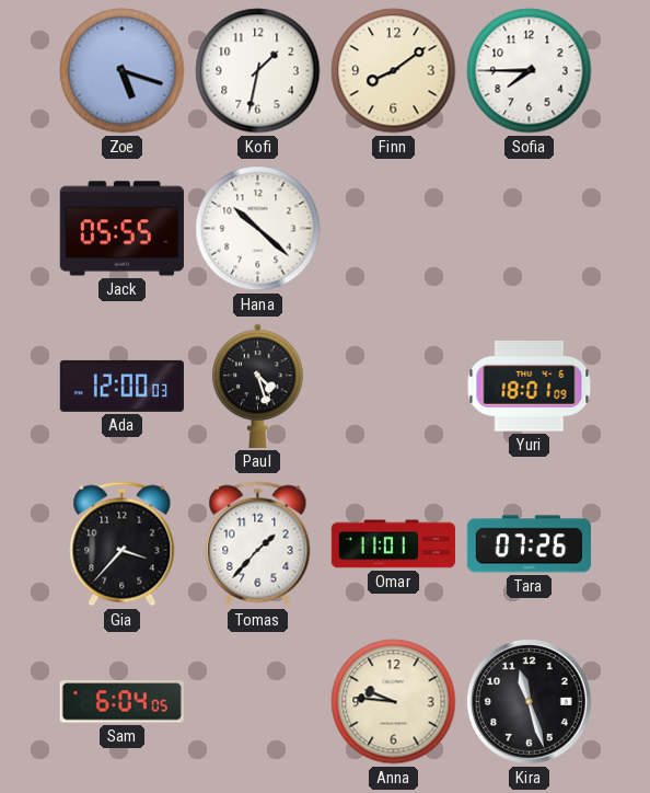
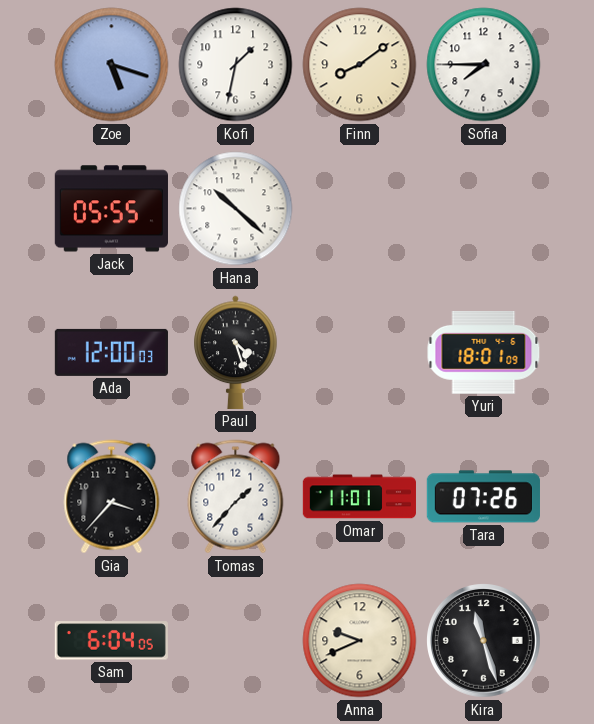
Anna: 9:46 -> 9:41
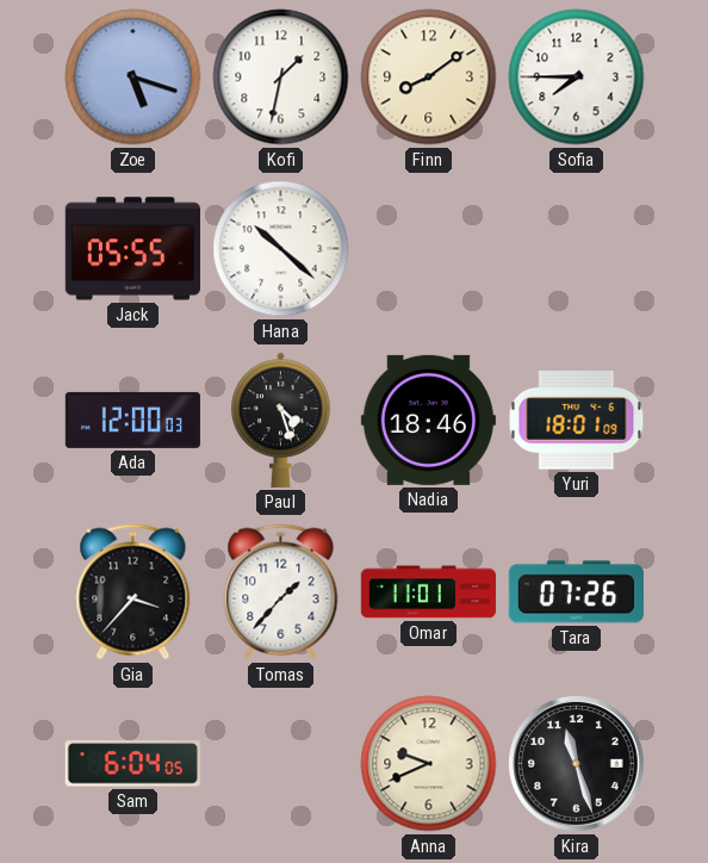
Nadia: none -> 18:46
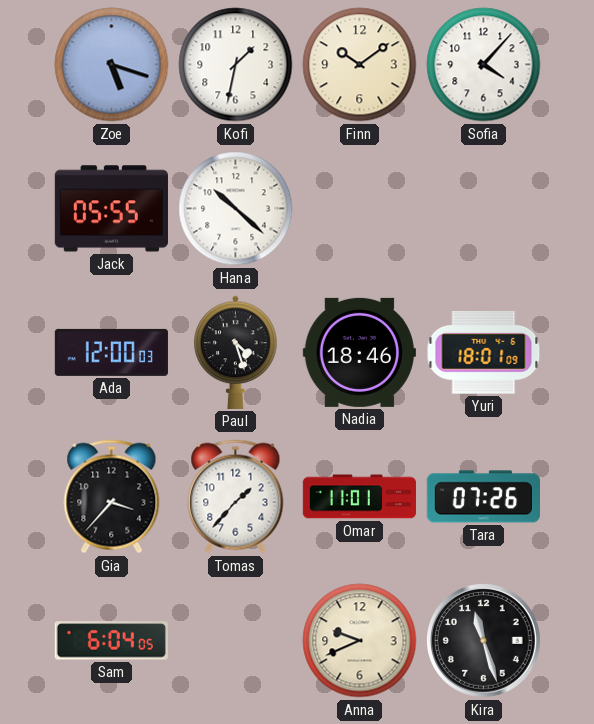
Finn: 8:09 -> 10:09
Sofia: 7:45 -> 4:07
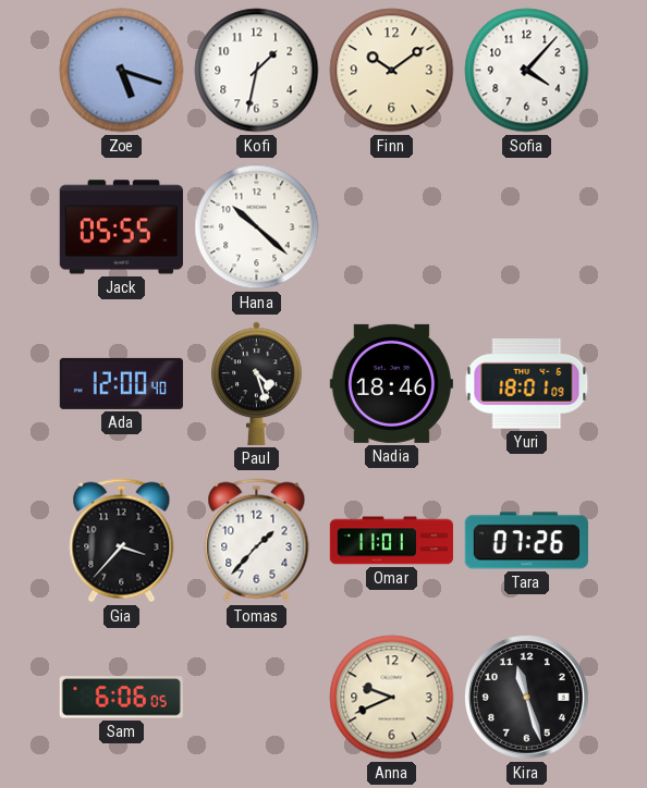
Ada: 12:00:03 -> 12:00:40
Sam: 6:04 -> 6:06
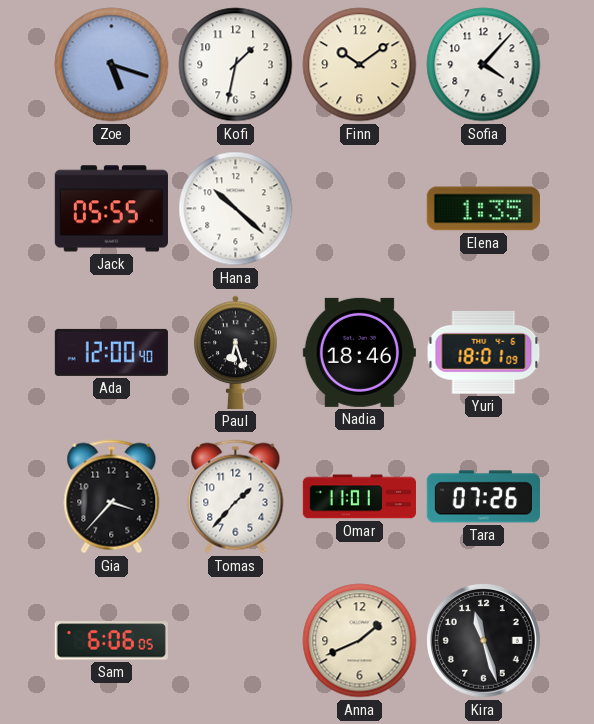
Elena: none -> 1:35
Paul: 4:27 -> 6:27
Anna: 9:41 -> 1:41
